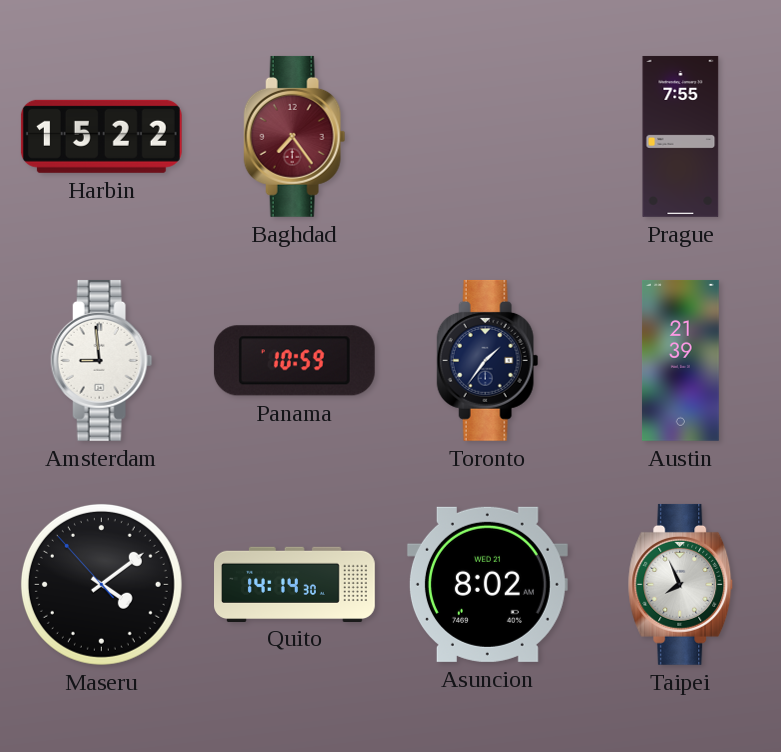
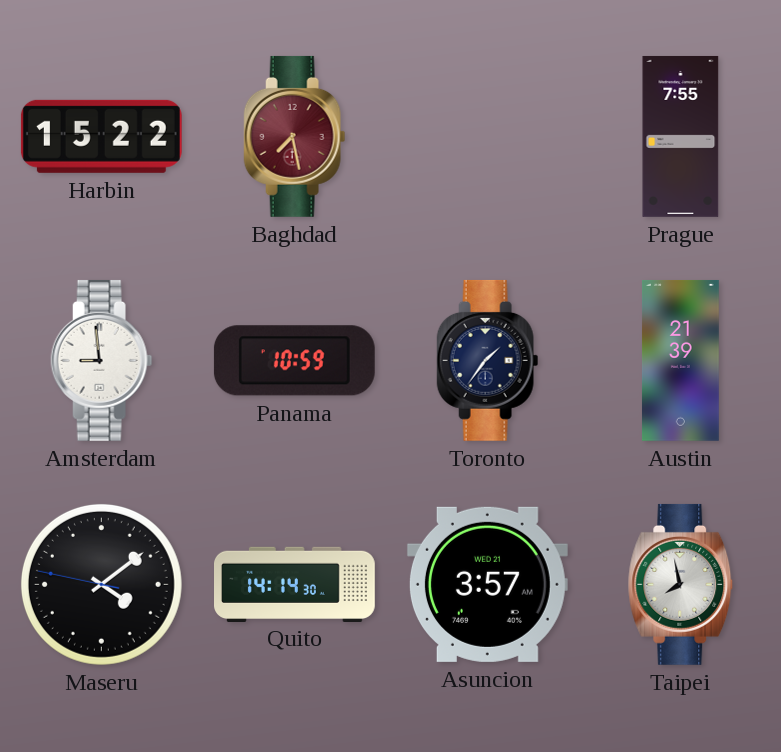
Baghdad: 7:24 -> 7:28
Maseru: 4:08:53 -> 4:08:47
Asuncion: 8:02 -> 3:57
Taipei: 7:56 -> 7:58
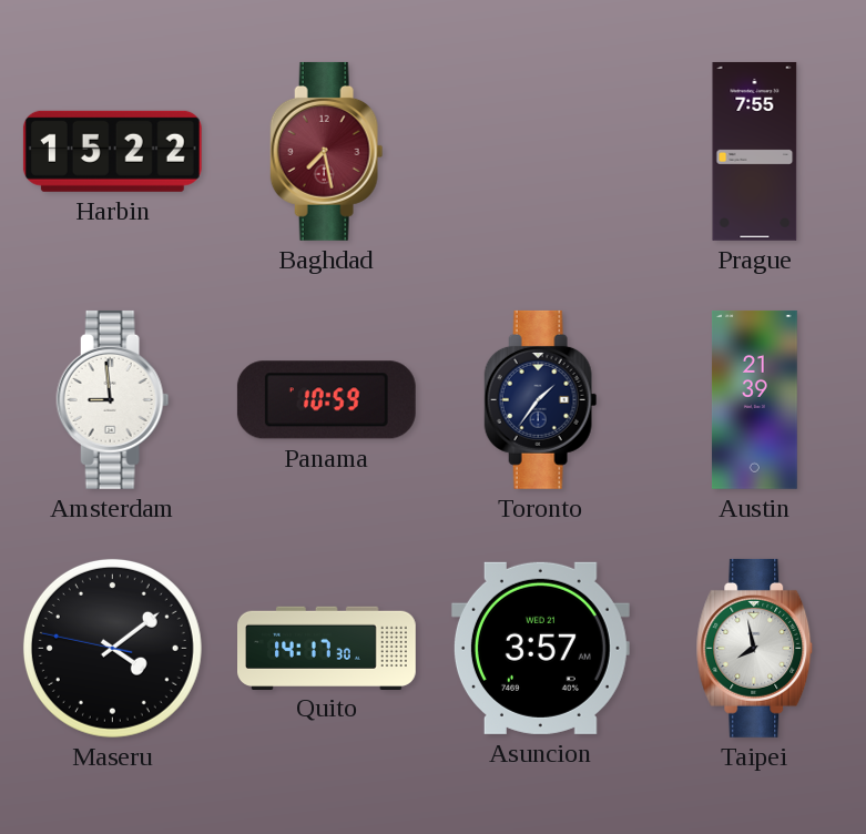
Quito: 14:14 -> 14:17
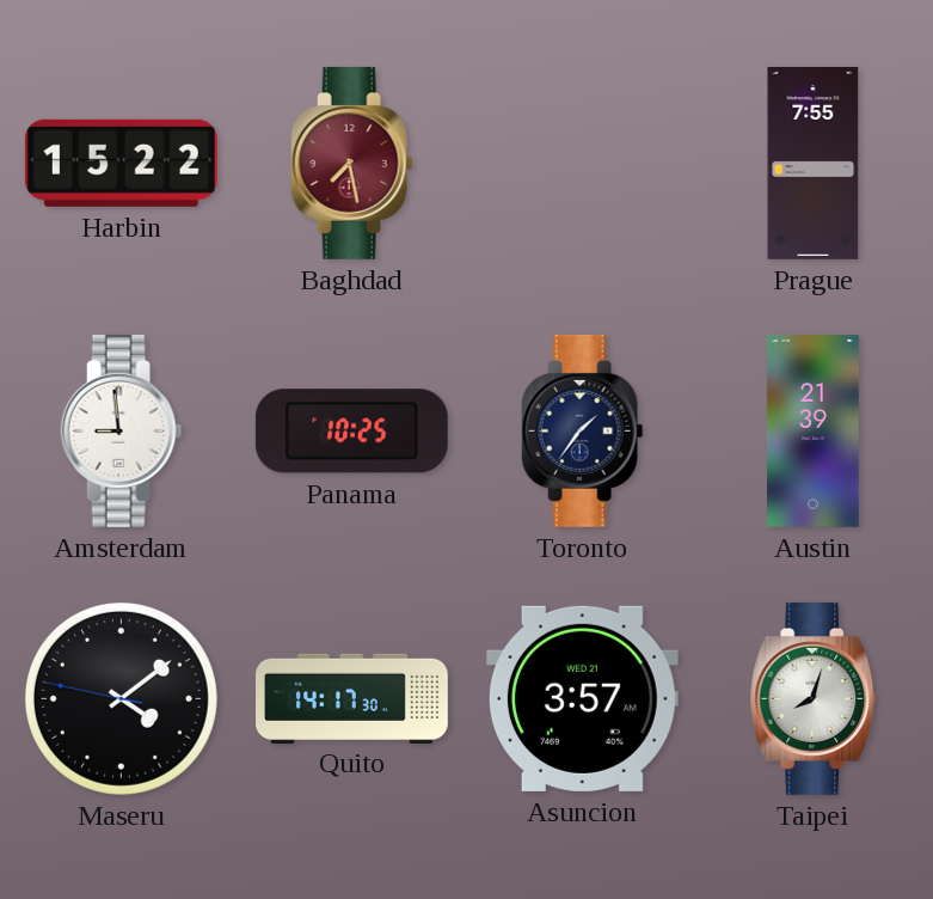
Panama: 10:59 -> 10:25
Taipei: 7:58 -> 8:03
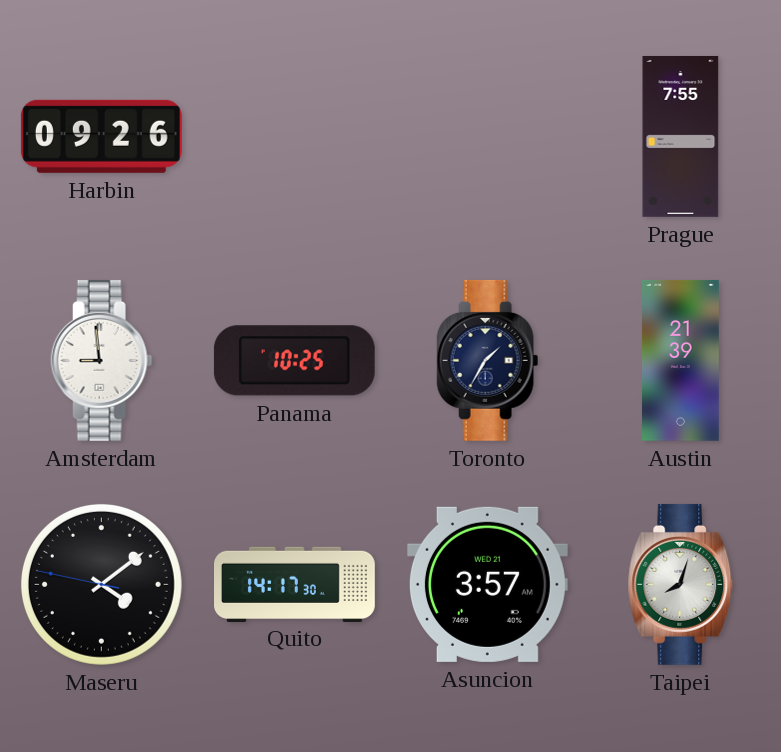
Harbin: 15:22 -> 09:26
Baghdad: 7:28 -> none
Toronto: 1:36 -> 1:35
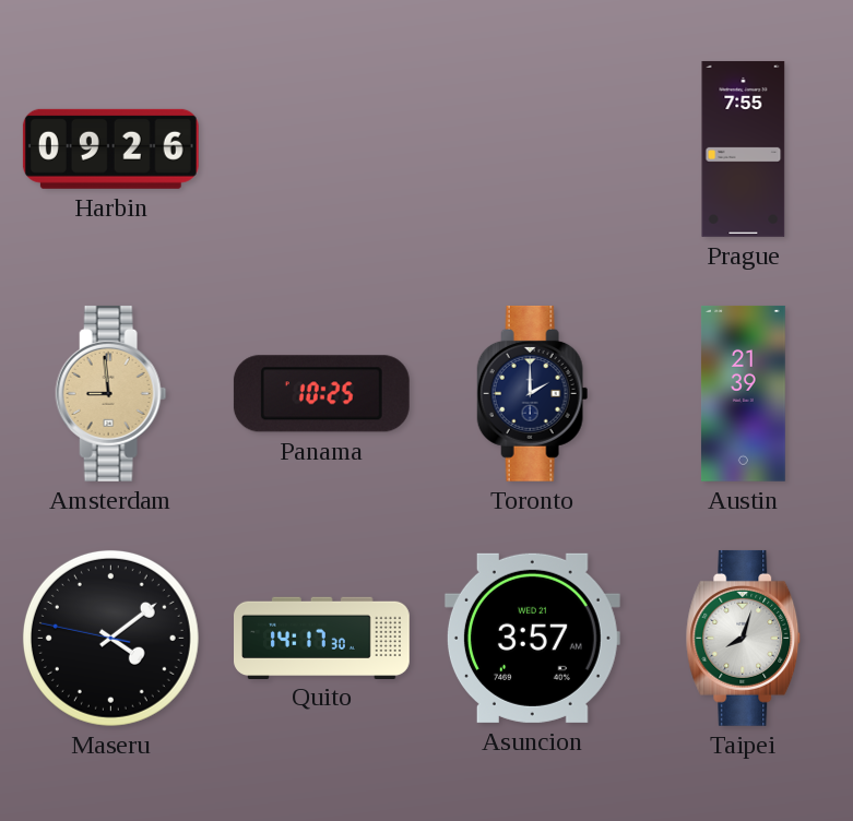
Amsterdam dial: white -> champagne
Toronto: 1:35 -> 2:00
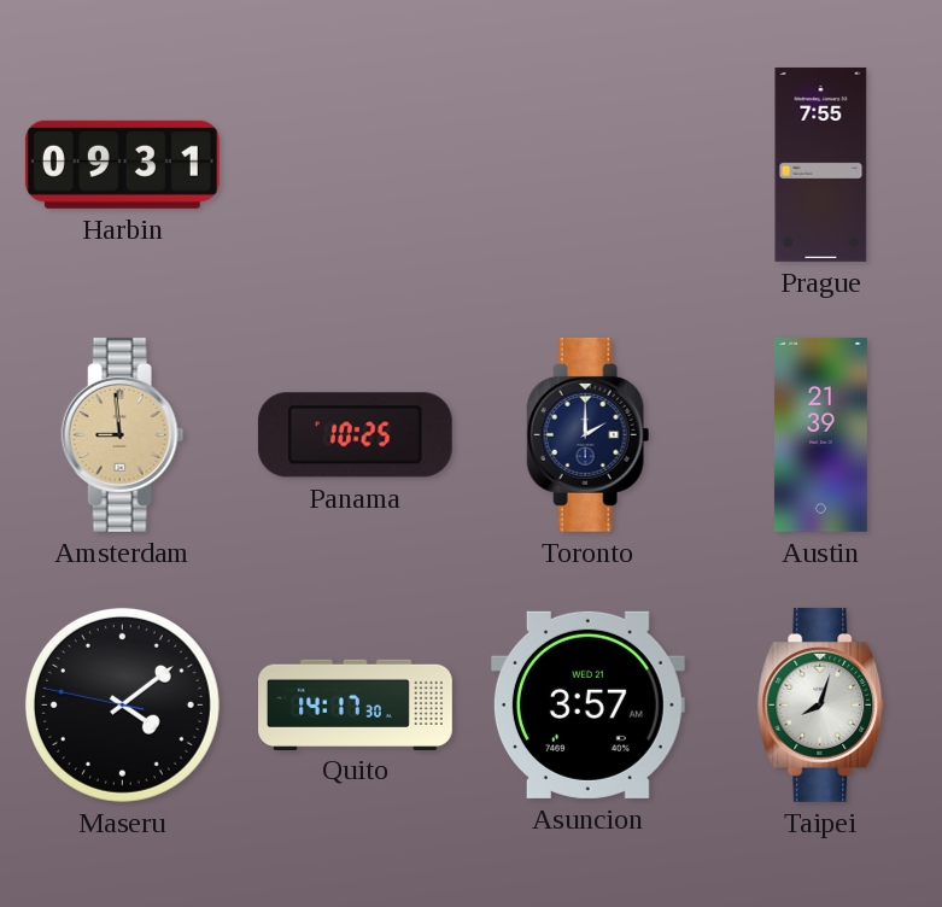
Harbin: 09:26 -> 09:31
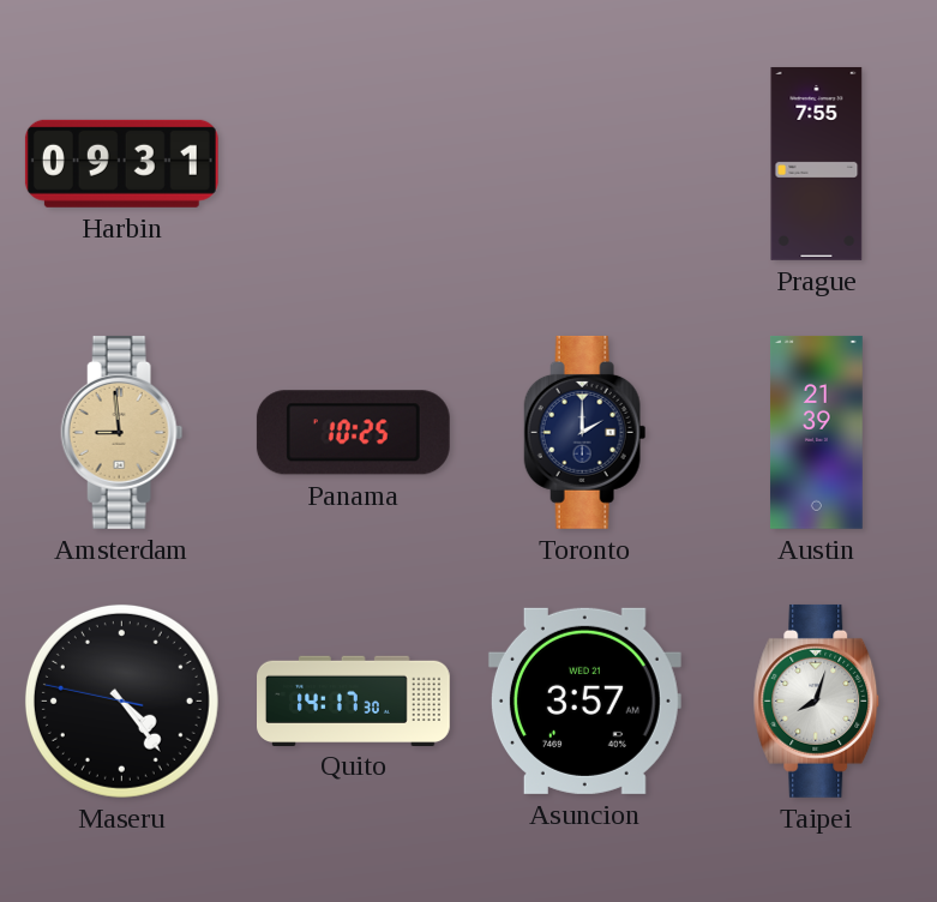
Maseru: 4:08 -> 4:23
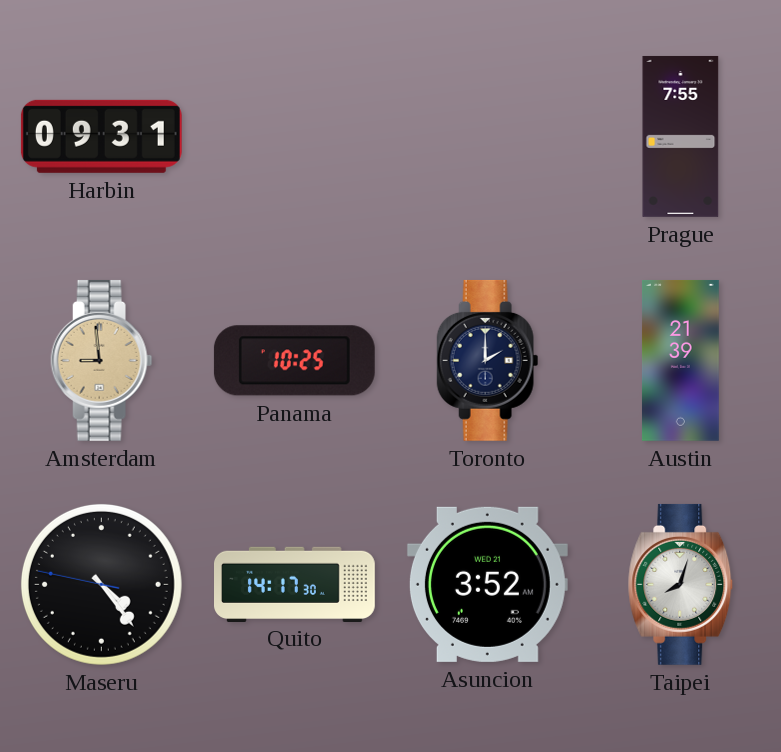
Asuncion: 3:57 -> 3:52
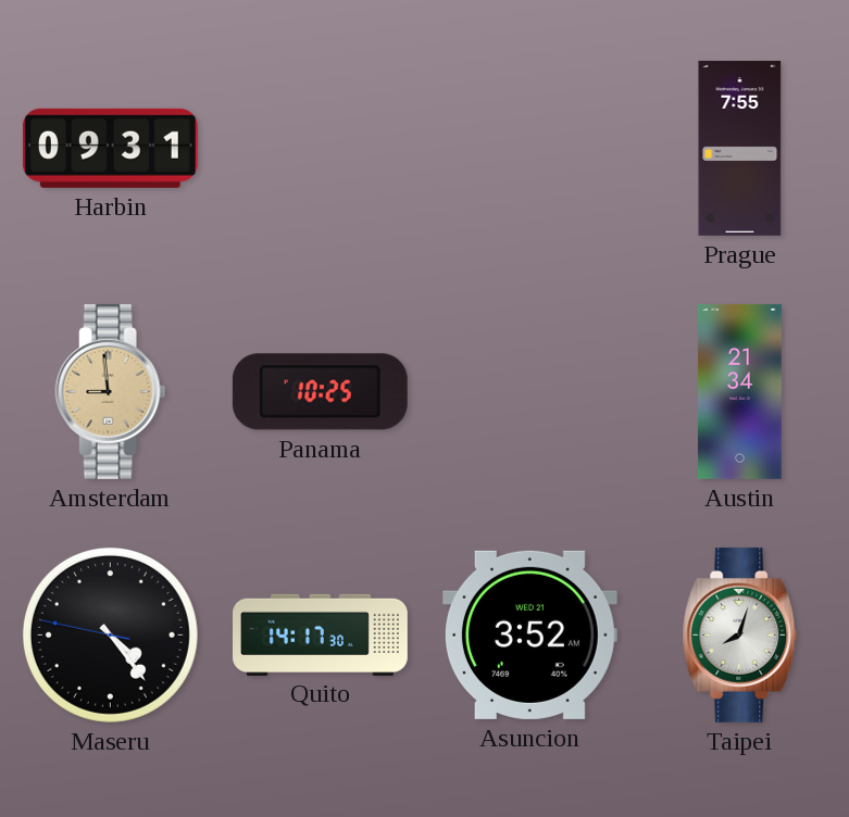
Toronto: 2:00 -> none
Austin: 21:39 -> 21:34
